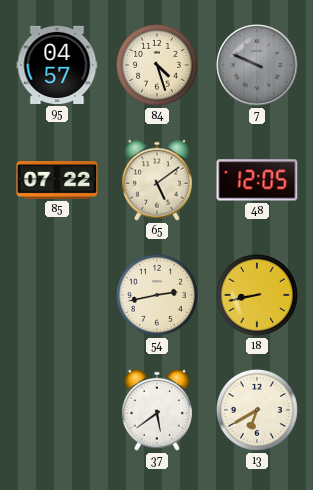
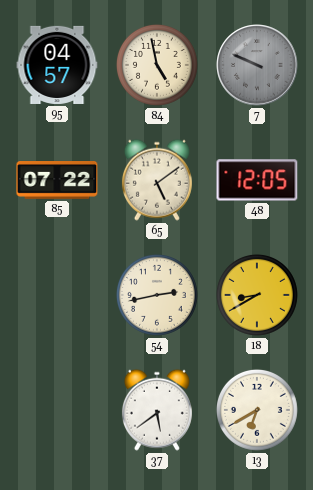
84: 4:27 -> 4:58
18: 8:43 -> 8:40
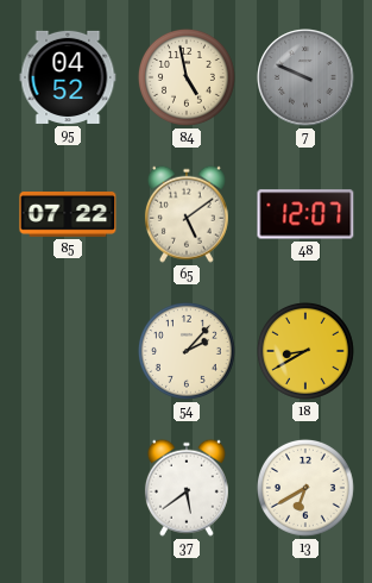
95: 04:57 -> 04:52
48: 12:05 -> 12:07
54: 2:43 -> 2:07
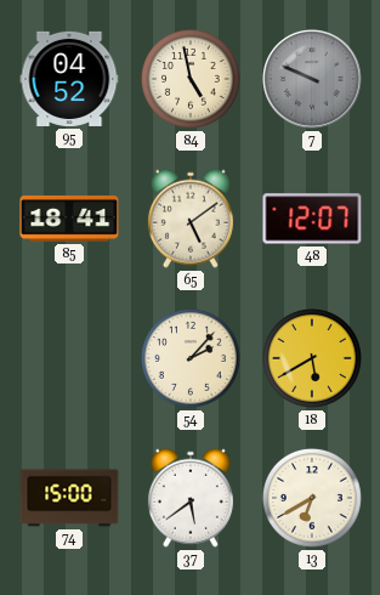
85: 07:22 -> 18:41
18: 8:40 -> 5:40
74: none -> 15:00
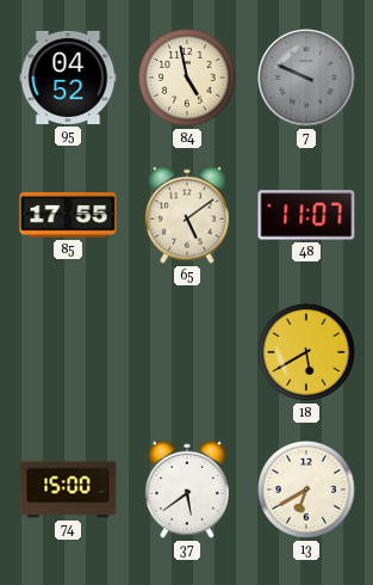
85: 18:41 -> 17:55
48: 12:07 -> 11:07
54: 2:07 -> none
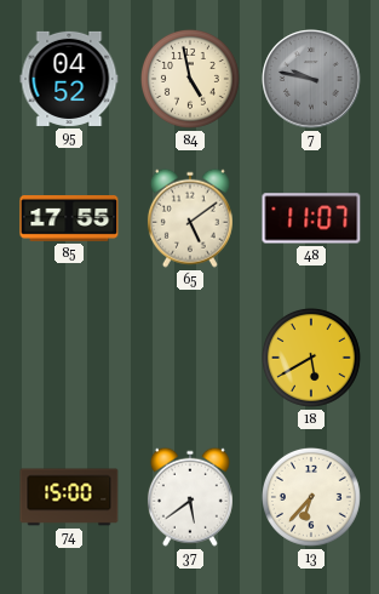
7: 9:49 -> 9:47
13: 6:40 -> 6:37
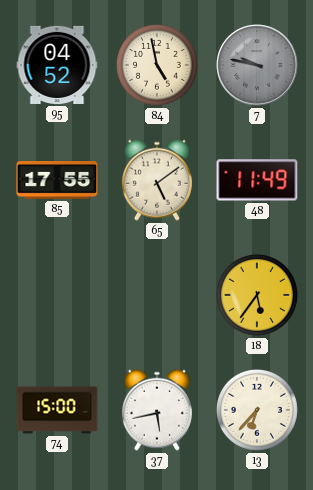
48: 11:07 -> 11:49
18: 5:40 -> 5:36
37: 5:39 -> 5:43
